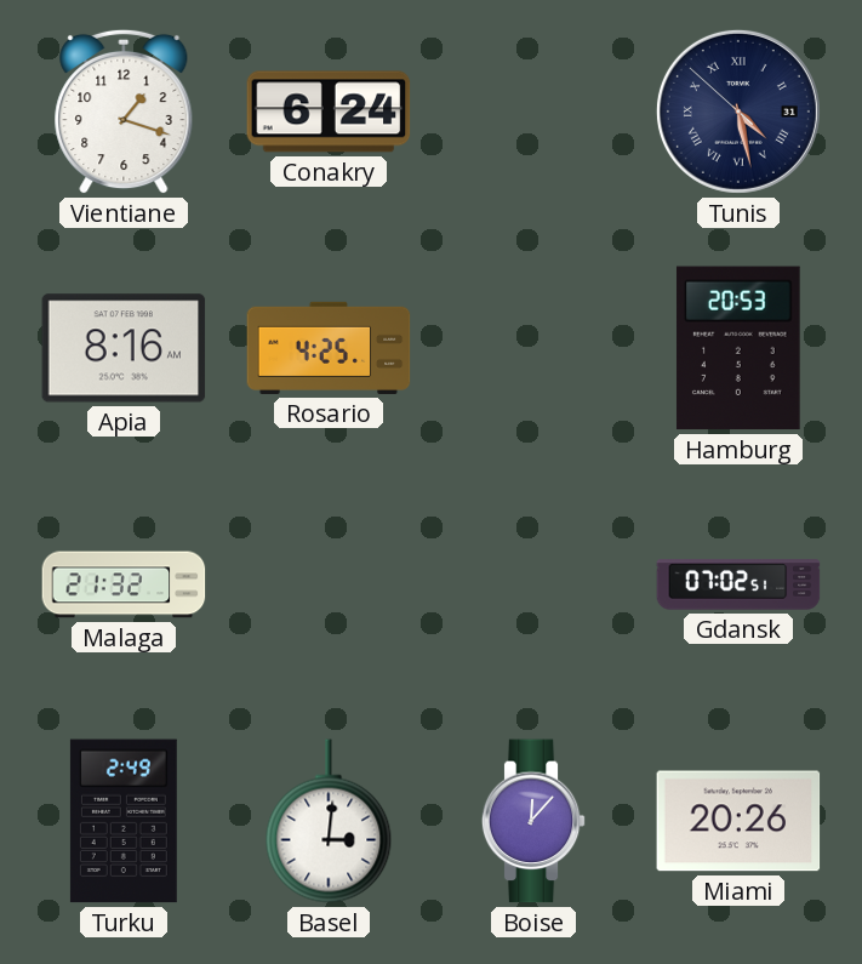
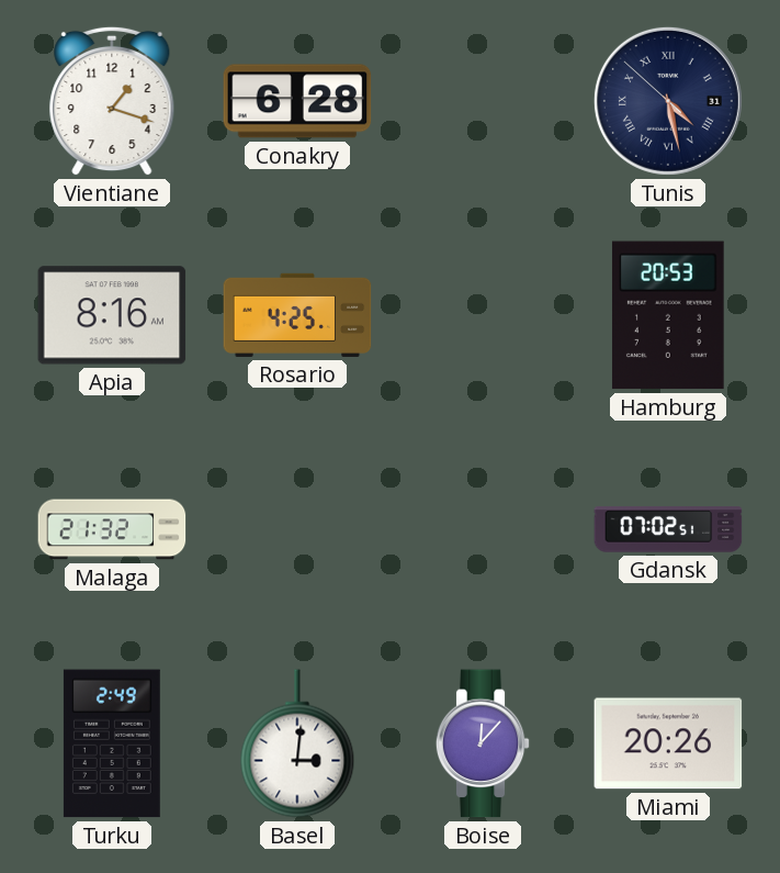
Conakry: 6:24 -> 6:28
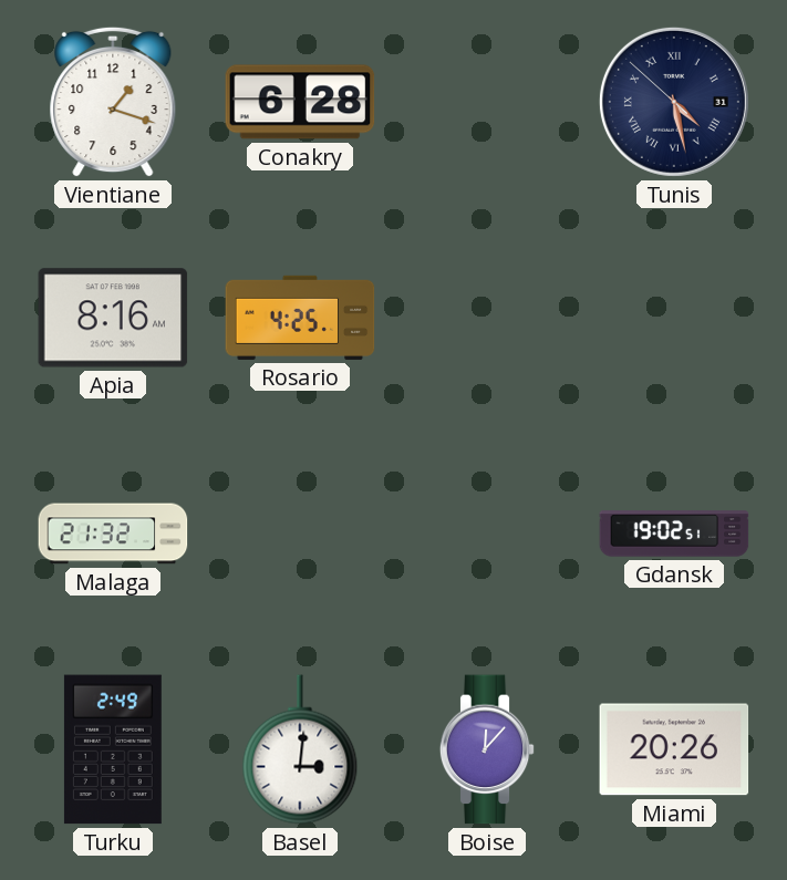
Hamburg: 20:53 -> none
Gdansk: 07:02 -> 19:02
